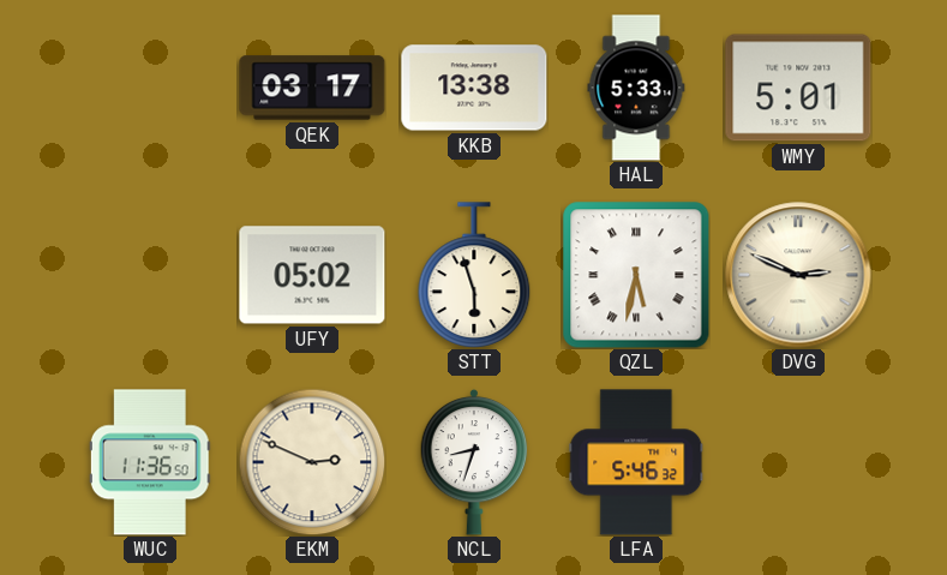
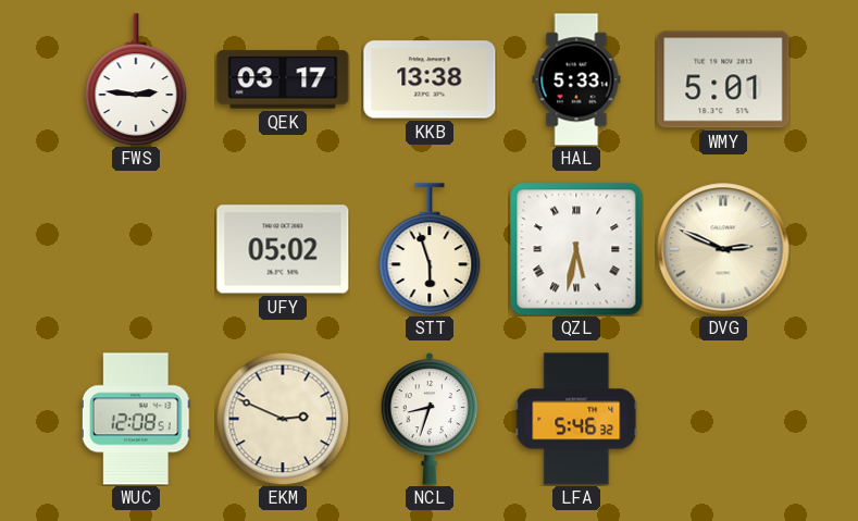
FWS: none -> 2:46
WUC: 11:36 -> 12:08
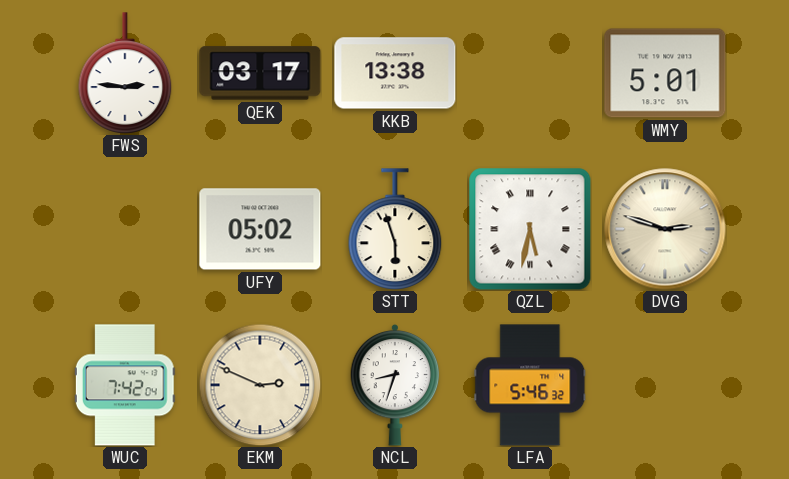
HAL: 5:33 -> none
DVG: 2:49 -> 2:48
WUC: 12:08 -> 7:42
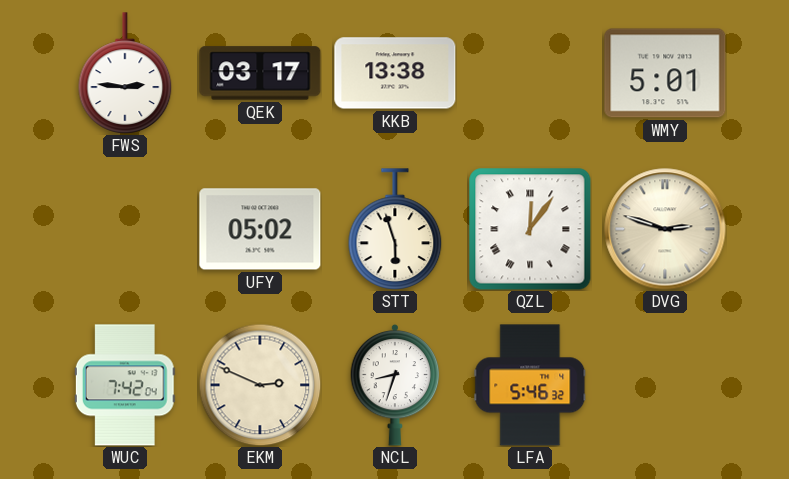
QZL: 5:32 -> 12:06
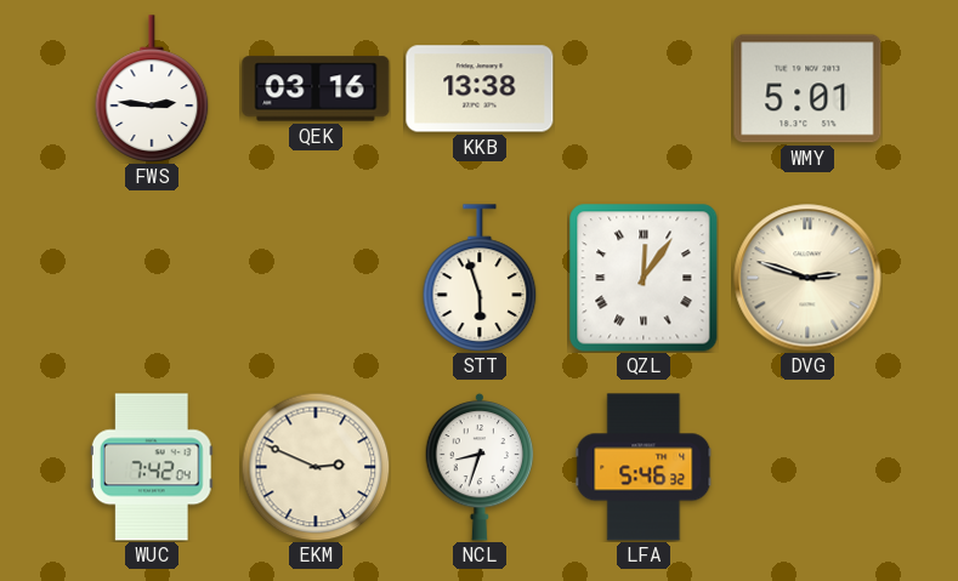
QEK: 03:17 -> 03:16
UFY: 05:02 -> none
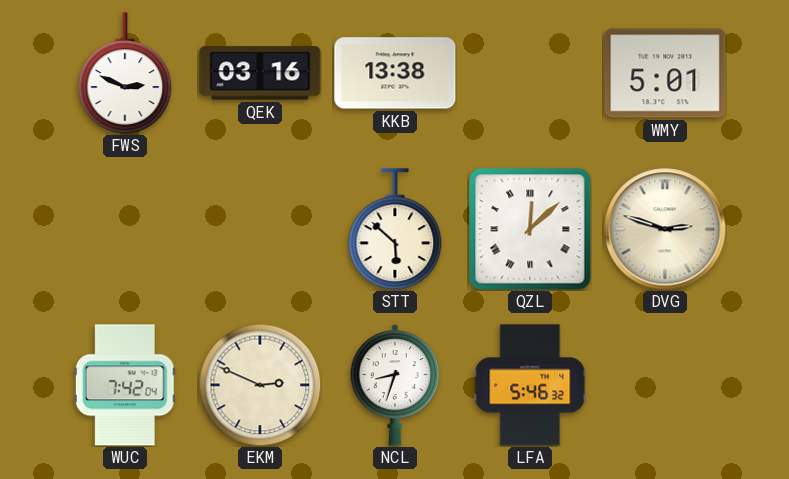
FWS: 2:46 -> 2:49
STT: 5:57 -> 5:52
QZL: 12:06 -> 12:08
